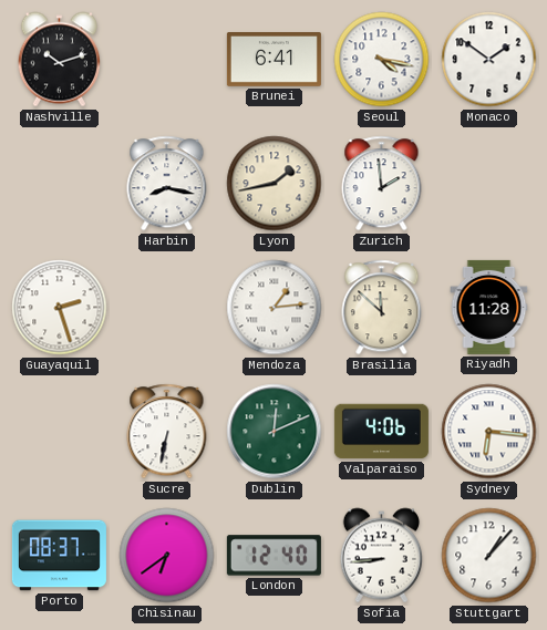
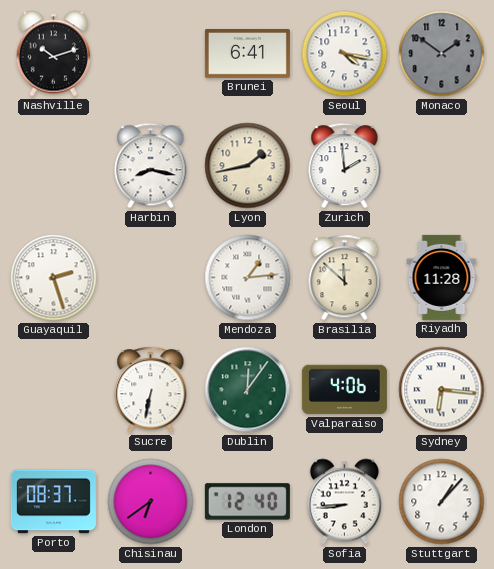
Monaco dial: white -> grey
Dublin: 12:11 -> 12:06
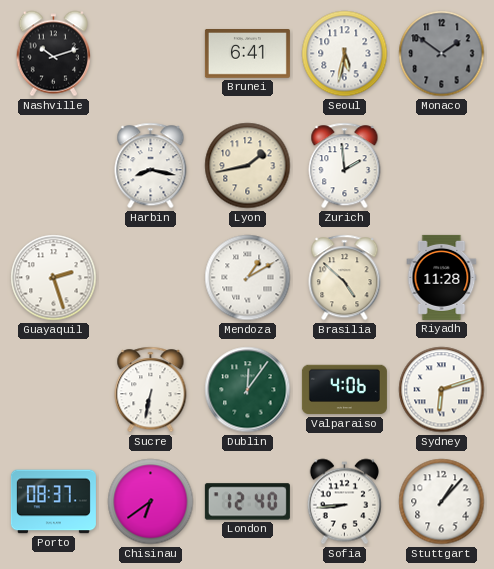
Seoul: 4:17 -> 5:32
Mendoza: 1:14 -> 1:10
Brasilia: 11:52 -> 4:52
Sydney: 6:16 -> 6:12
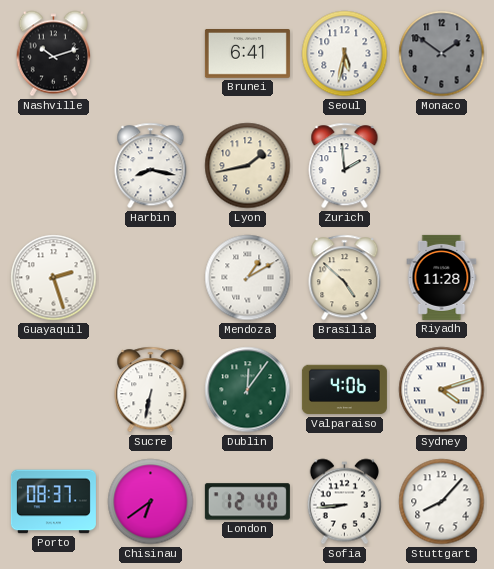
Sydney: 6:12 -> 4:12
Stuttgart: 1:07 -> 8:07
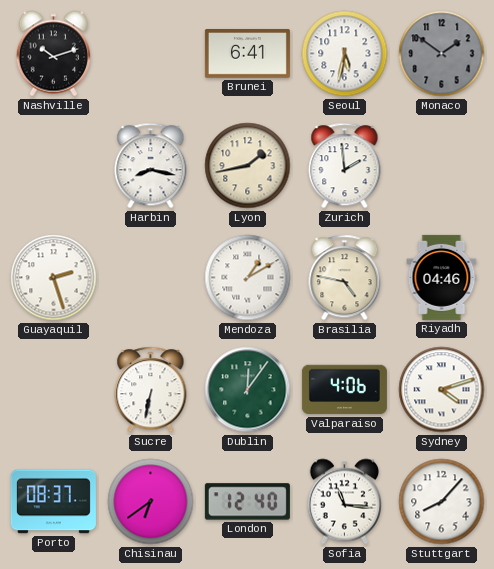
Brasilia: 4:52 -> 4:47
Riyadh: 11:28 -> 04:46
Sofia: 8:44 -> 11:16
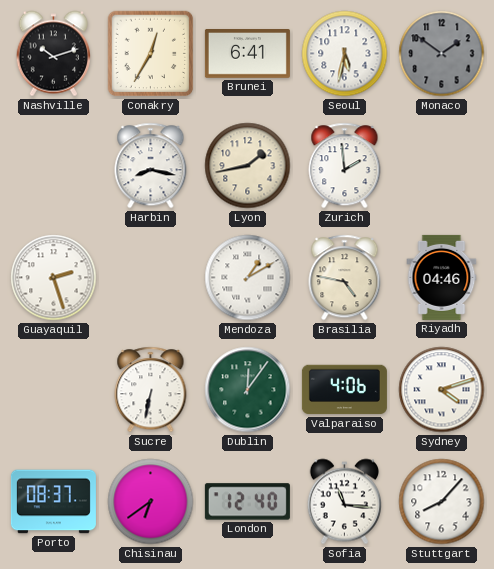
Conakry: none -> 12:35
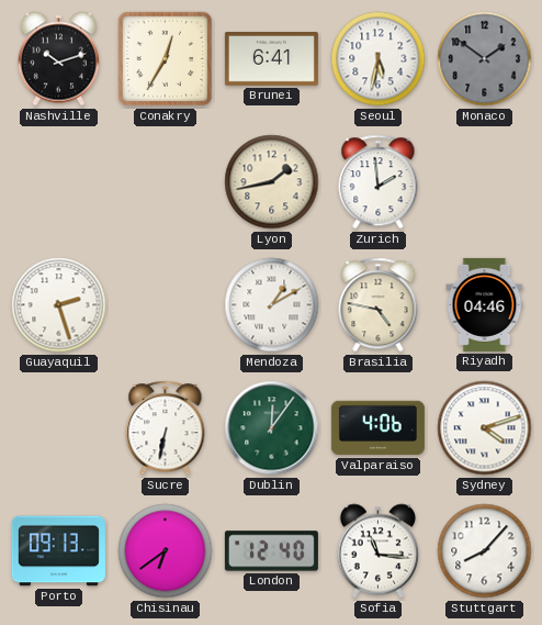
Harbin: 8:17 -> none
Porto: 08:37 -> 09:13
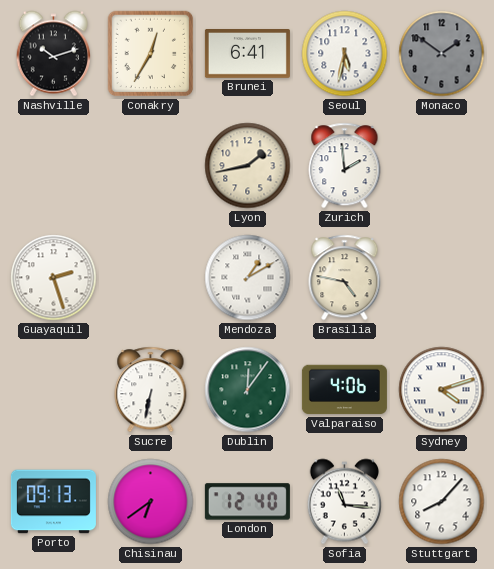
Riyadh: 04:46 -> none
